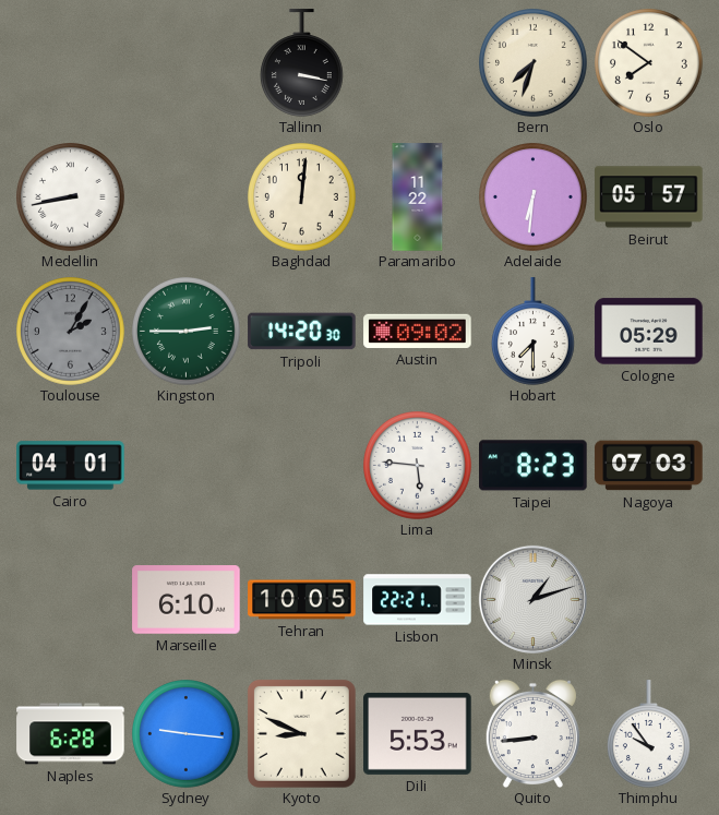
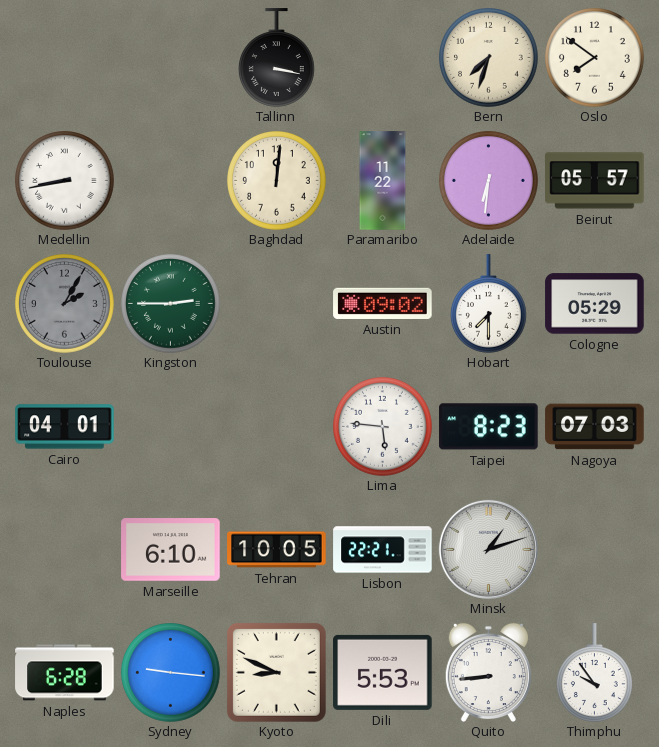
Tripoli: 14:20 -> none
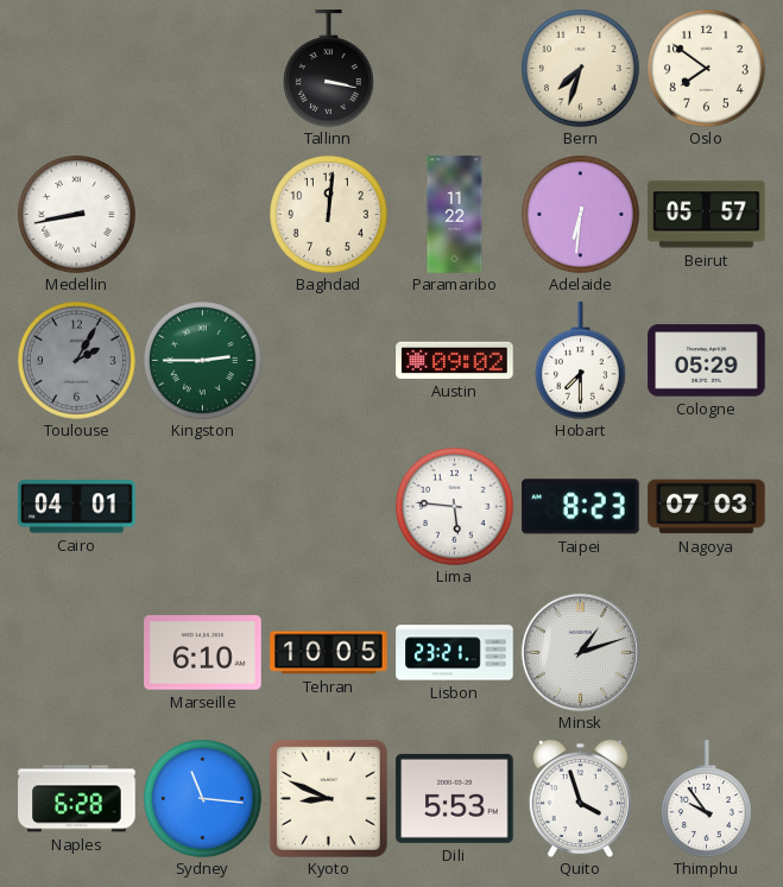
Lisbon: 22:21 -> 23:21
Sydney: 9:16 -> 11:16
Quito: 8:44 -> 3:57
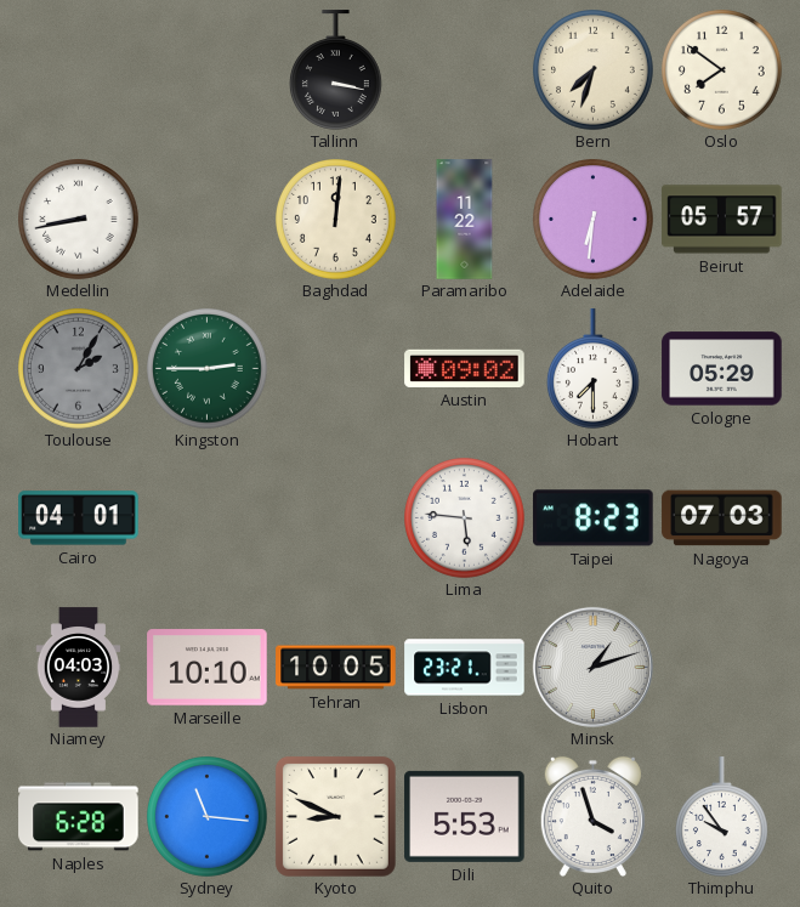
Niamey: none -> 04:03
Marseille: 6:10 -> 10:10
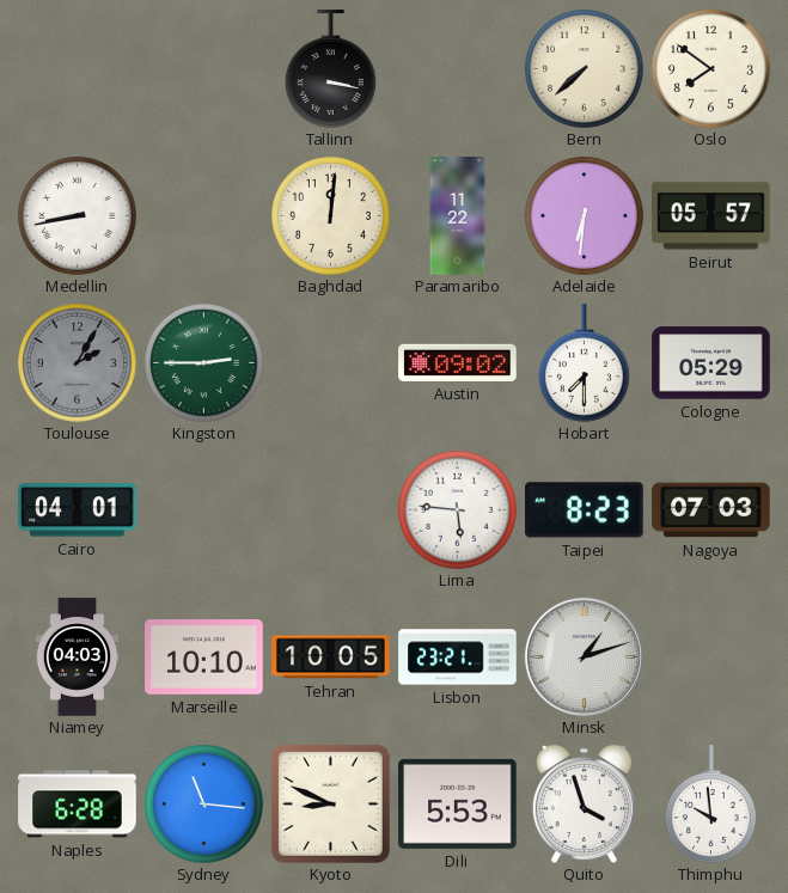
Bern: 7:33 -> 7:38
Thimphu: 9:54 -> 9:59
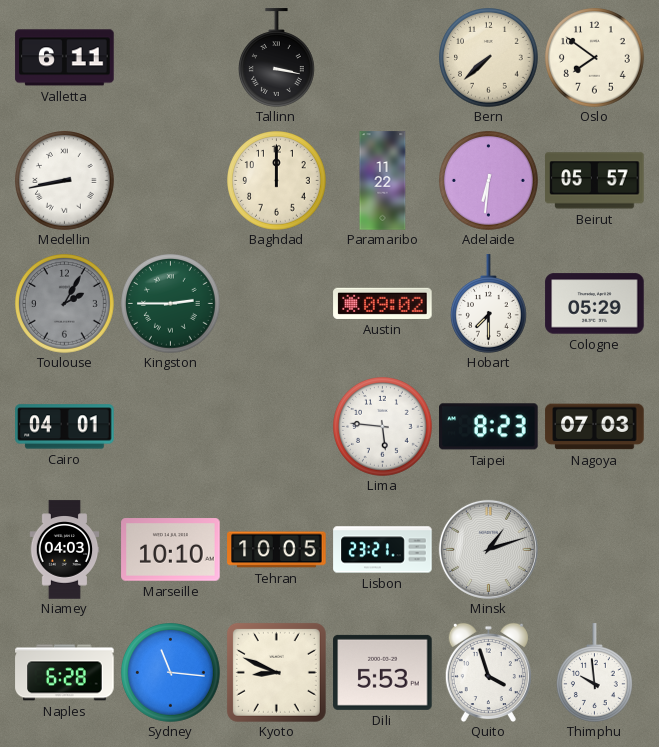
Valletta: none -> 6:11
Baghdad: 12:01 -> 12:00
